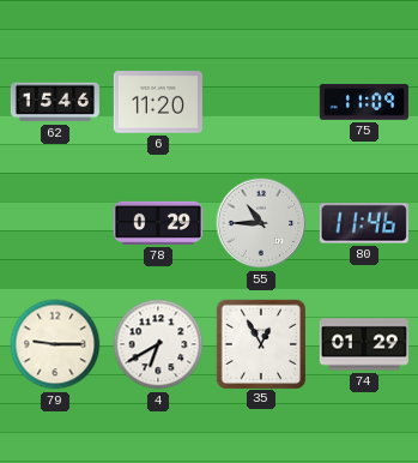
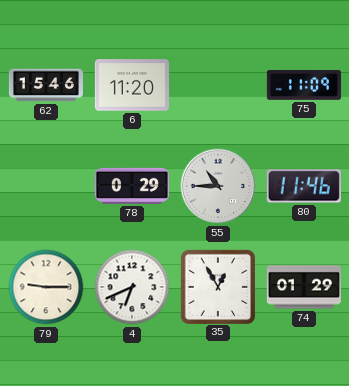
4: 6:40 -> 6:41
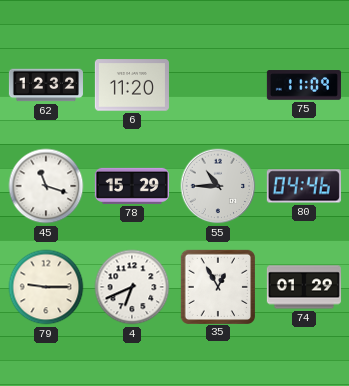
62: 15:46 -> 12:32
45: none -> 11:18
78: 0:29 -> 15:29
80: 11:46 -> 04:46
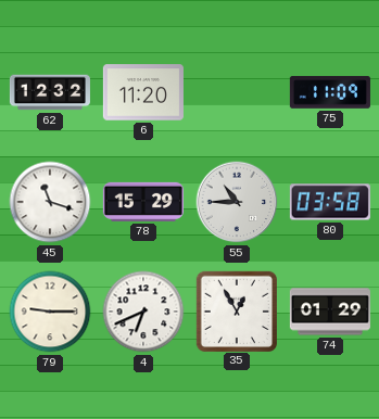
80: 04:46 -> 03:58
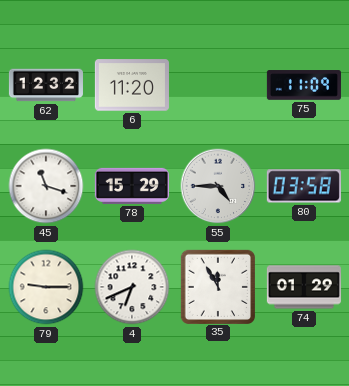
55: 10:45 -> 4:45
35: 12:55 -> 11:55
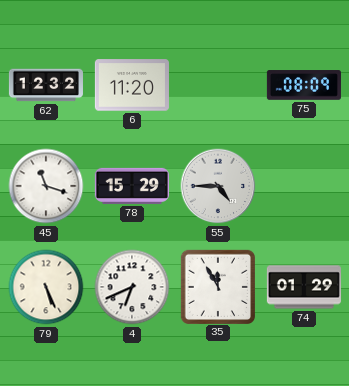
75: 11:09 -> 08:09
80: 03:58 -> none
79: 9:15 -> 5:26
